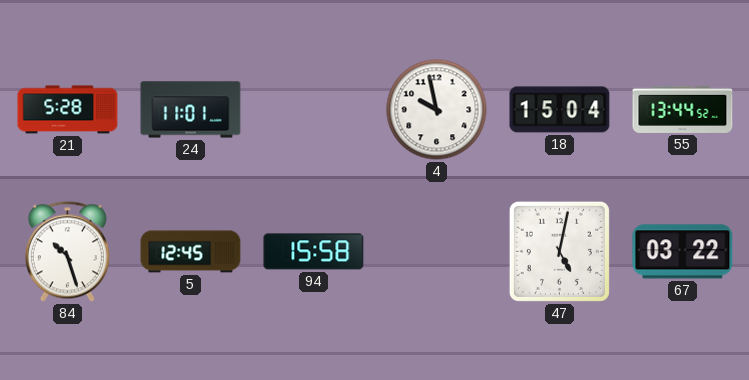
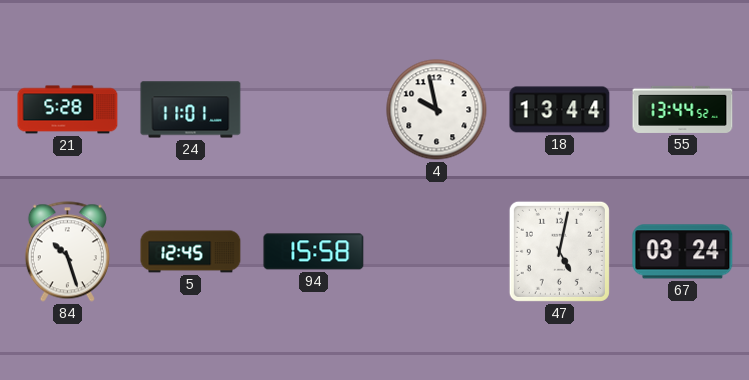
18: 15:04 -> 13:44
67: 03:22 -> 03:24
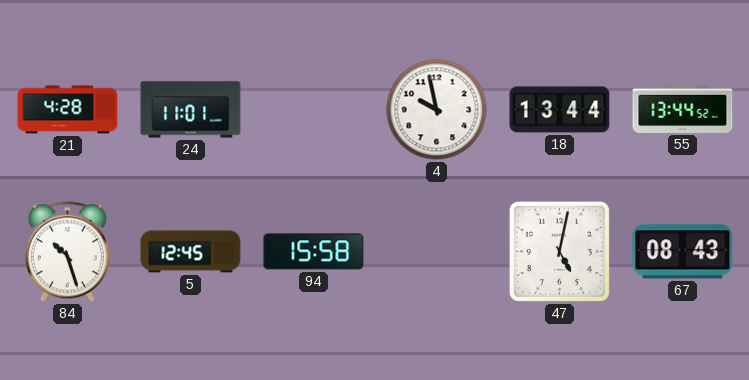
21: 5:28 -> 4:28
67: 03:24 -> 08:43
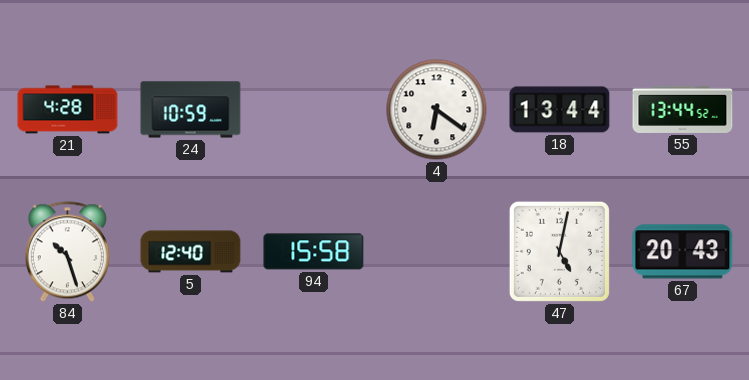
24: 11:01 -> 10:59
4: 9:58 -> 6:21
5: 12:45 -> 12:40
67: 08:43 -> 20:43
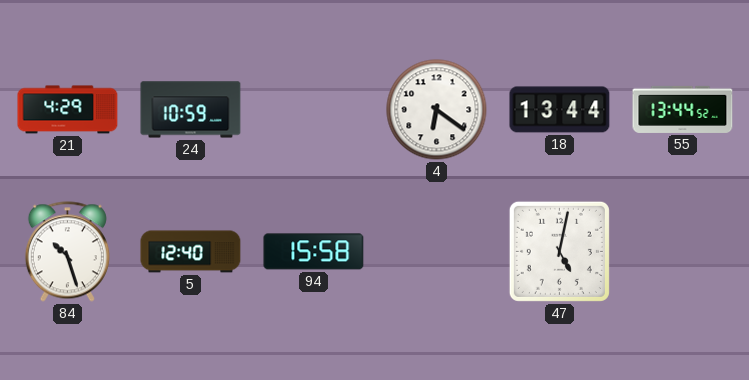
21: 4:28 -> 4:29
67: 20:43 -> none
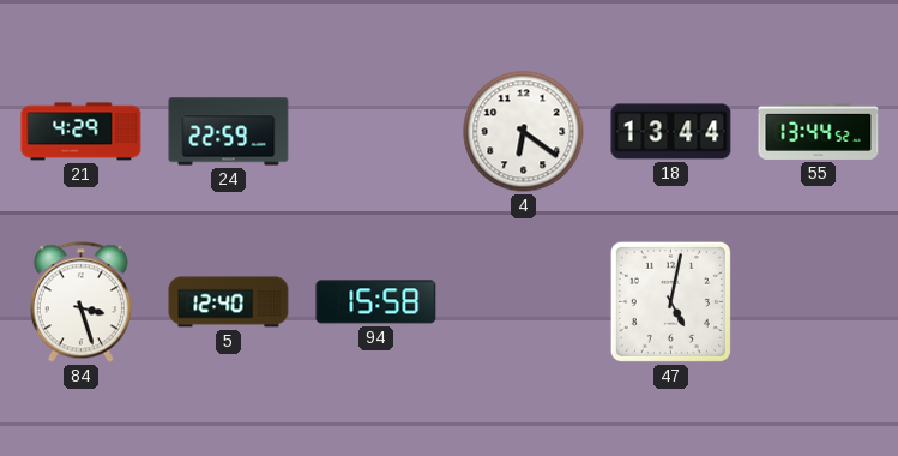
24: 10:59 -> 22:59
84: 10:27 -> 3:27
